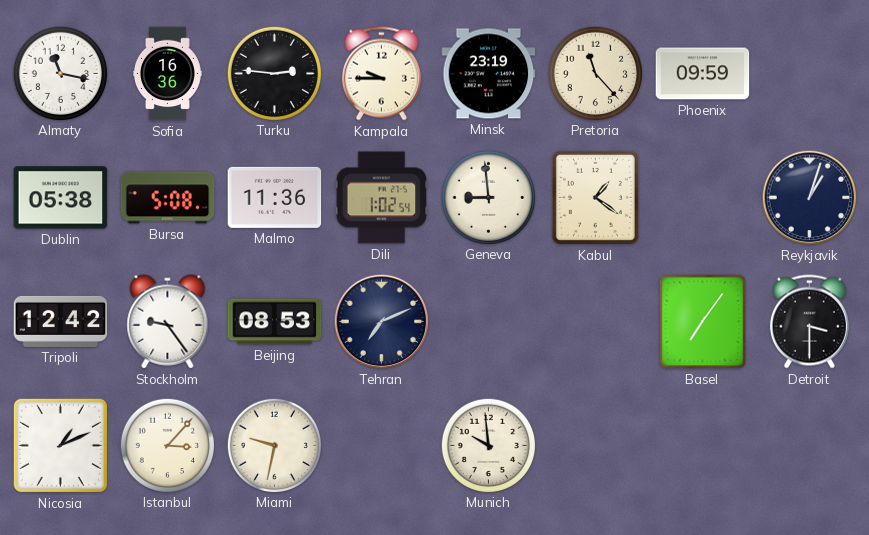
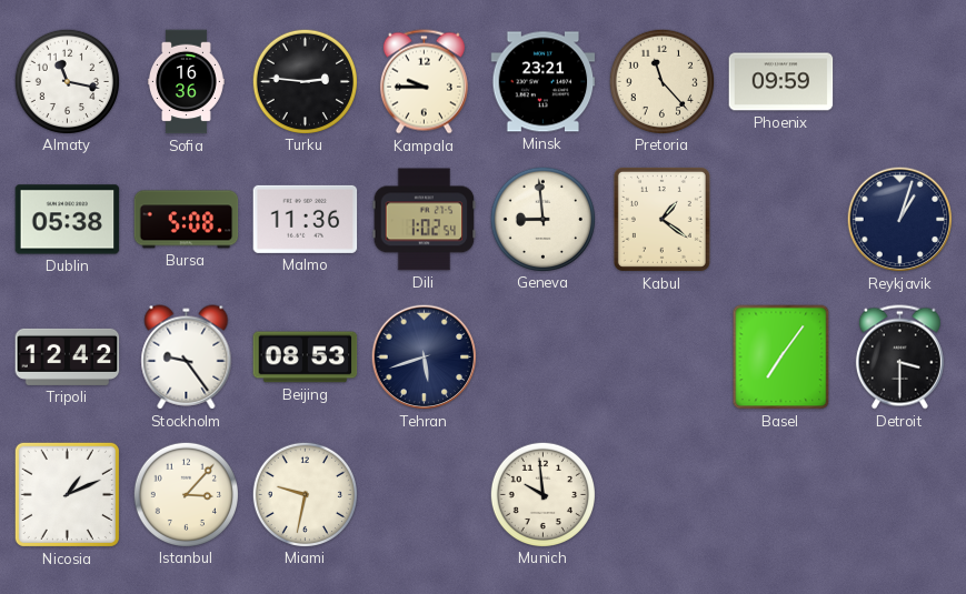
Minsk: 23:19 -> 23:21
Tehran: 7:11 -> 5:42
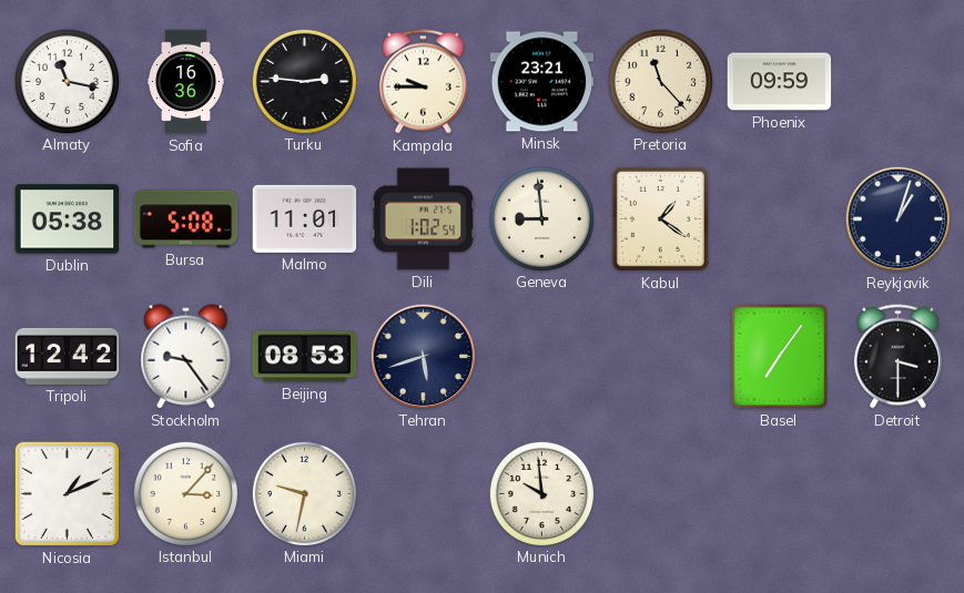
Malmo: 11:36 -> 11:01
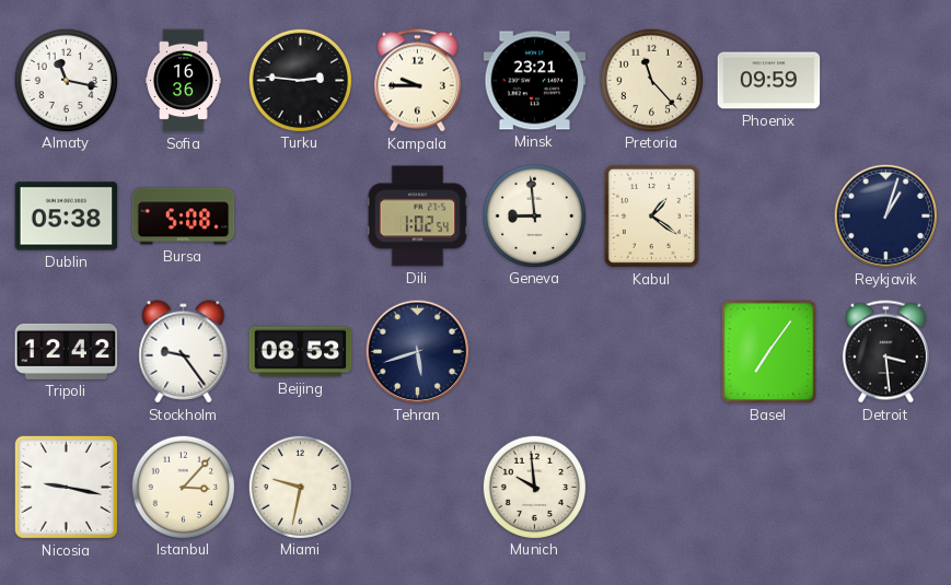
Malmo: 11:01 -> none
Detroit: 3:30 -> 3:29
Nicosia: 1:11 -> 9:17
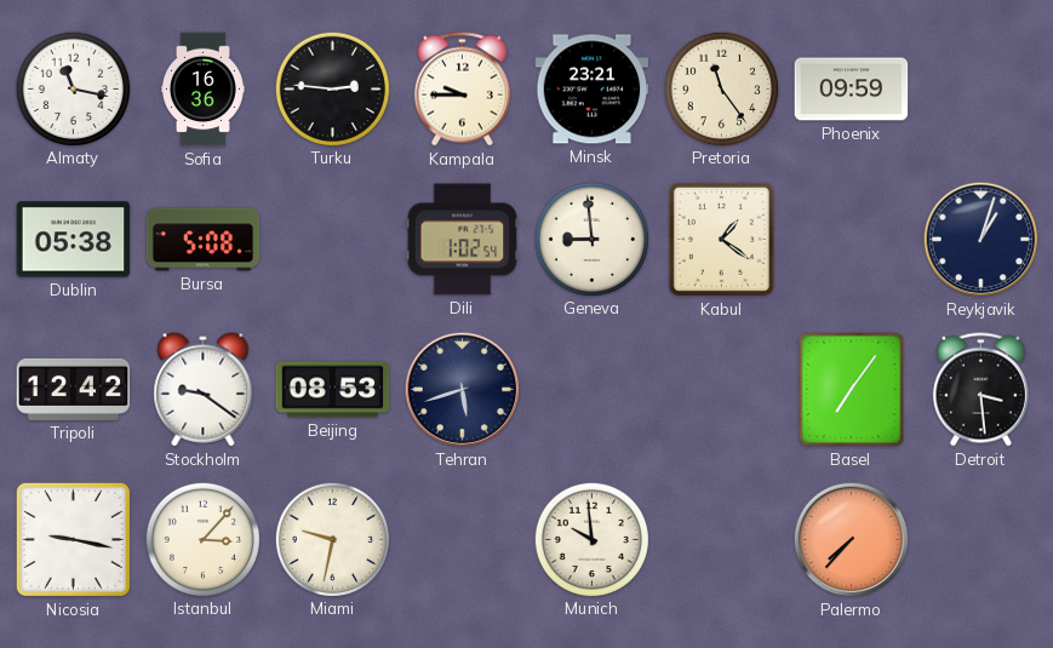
Pretoria: 11:23 -> 11:24
Stockholm: 9:24 -> 9:21
Palermo: none -> 7:37
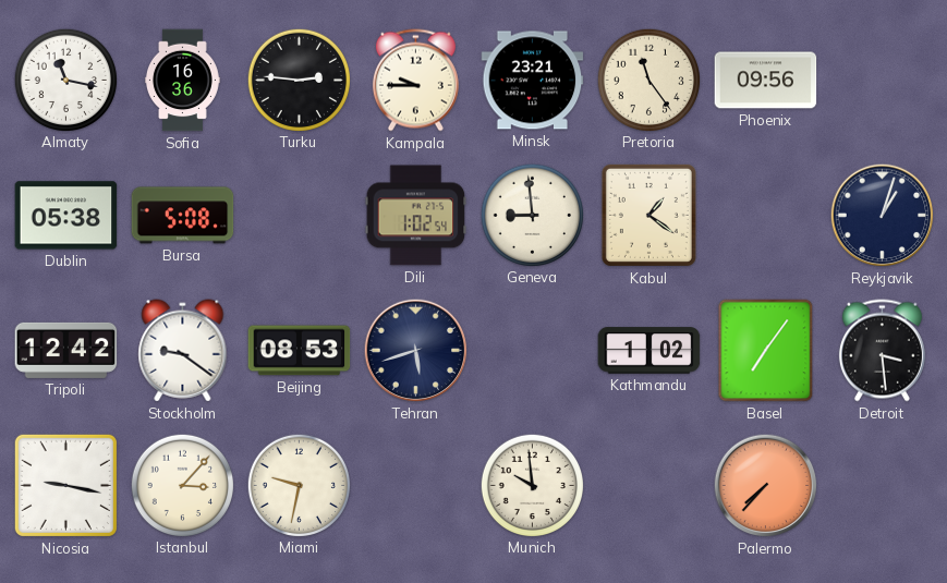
Phoenix: 09:59 -> 09:56
Kathmandu: none -> 1:02
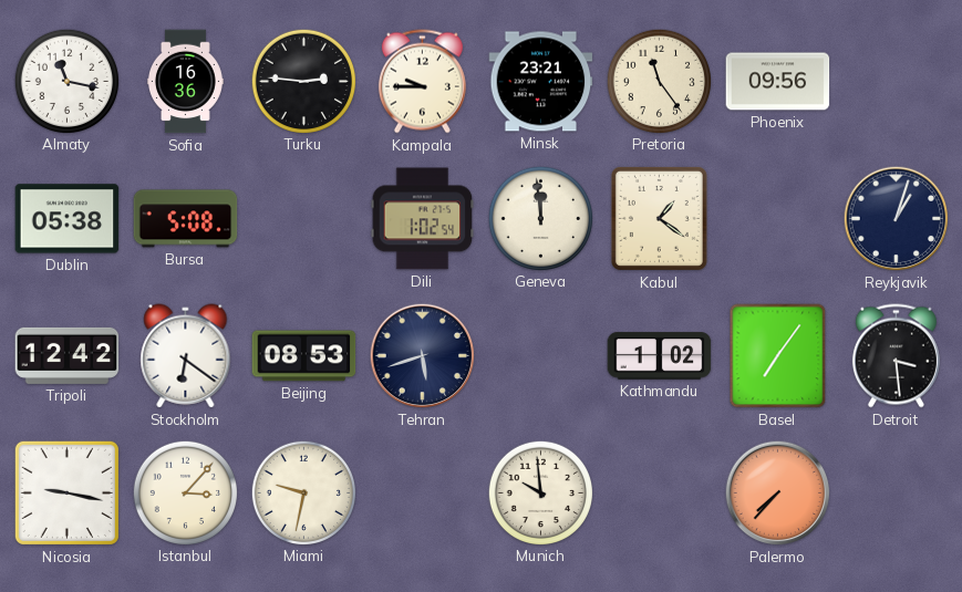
Geneva: 8:59 -> 11:59
Stockholm: 9:21 -> 6:21
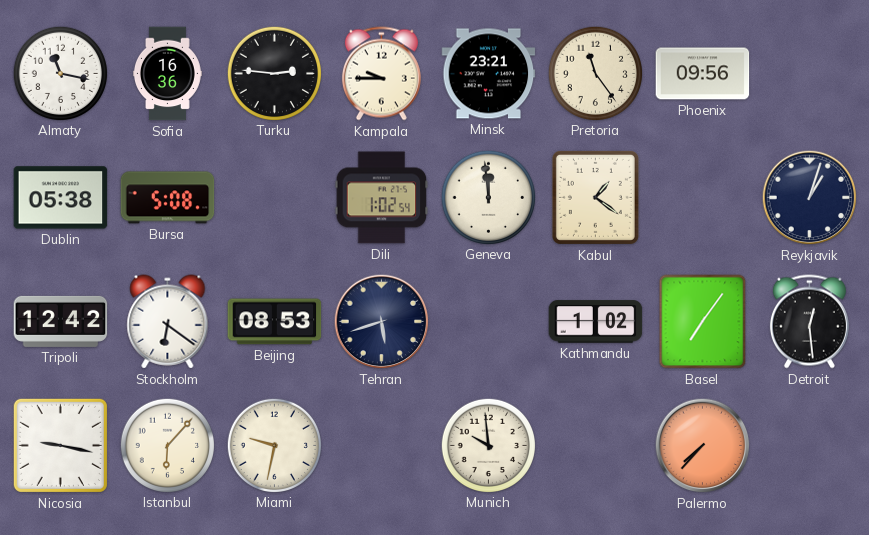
Detroit: 3:29 -> 12:29
Istanbul: 3:07 -> 6:07
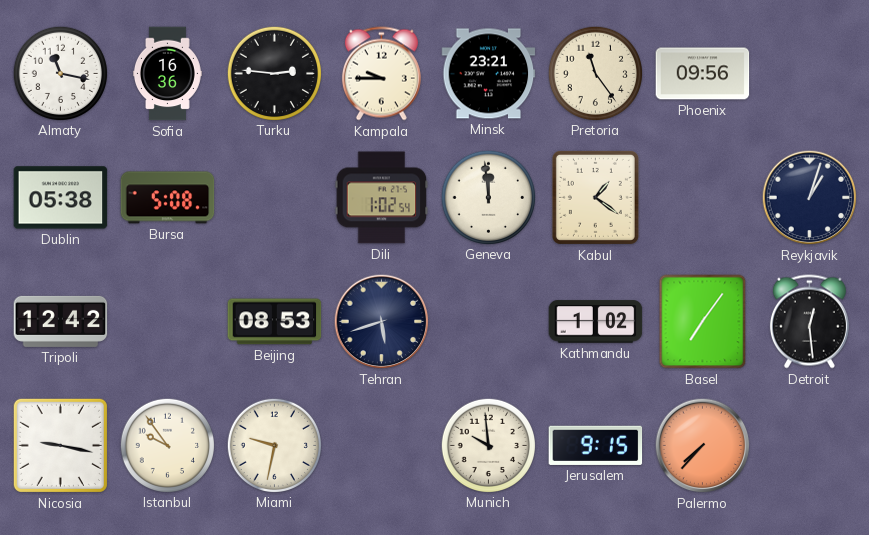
Stockholm: 6:21 -> none
Istanbul: 6:07 -> 9:54
Jerusalem: none -> 9:15
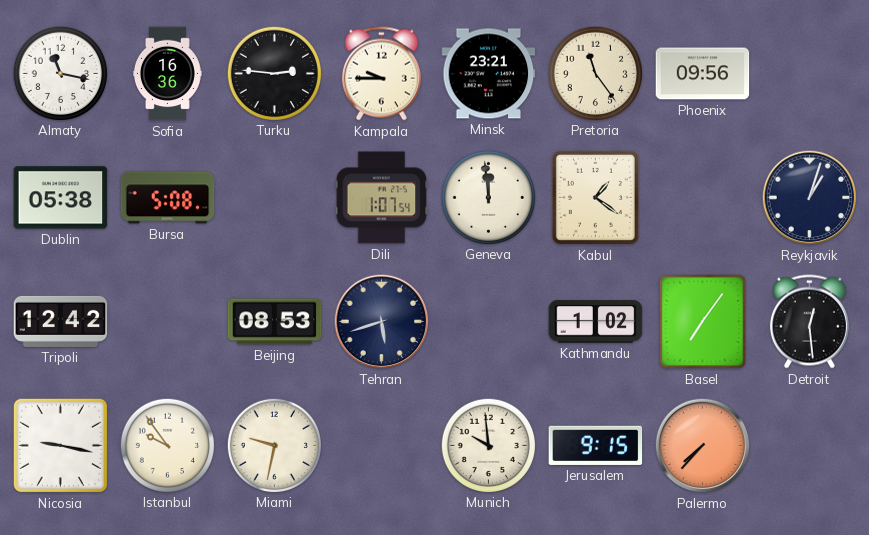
Dili: 1:02 -> 1:07
